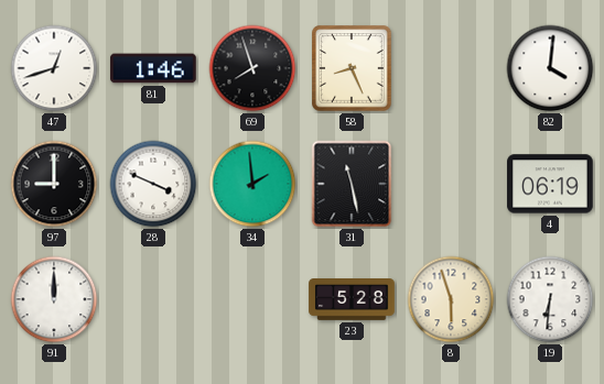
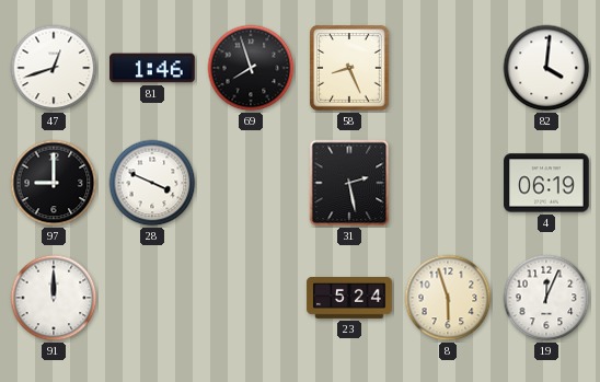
34: 1:59 -> none
31: 11:28 -> 2:28
23: 5:28 -> 5:24
19: 6:31 -> 12:04
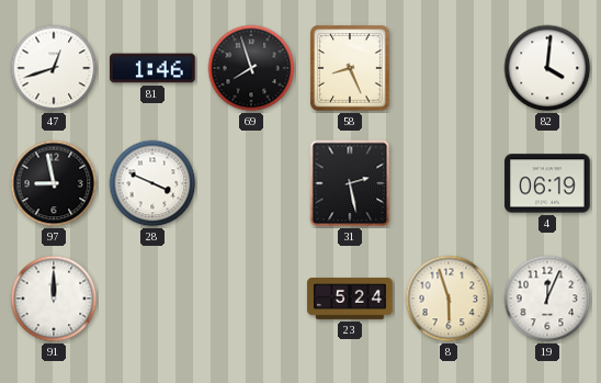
97: 9:00 -> 8:58
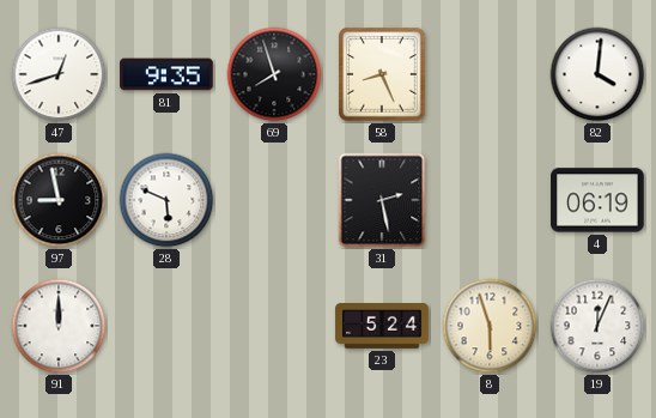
81: 1:46 -> 9:35
28: 3:49 -> 5:49
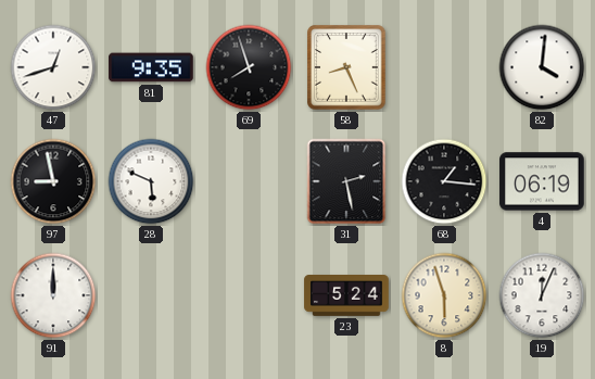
68: none -> 1:16
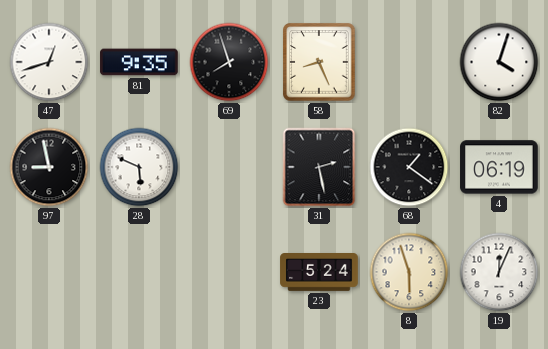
82: 4:01 -> 4:03
68: 1:16 -> 1:21
91: 12:00 -> none
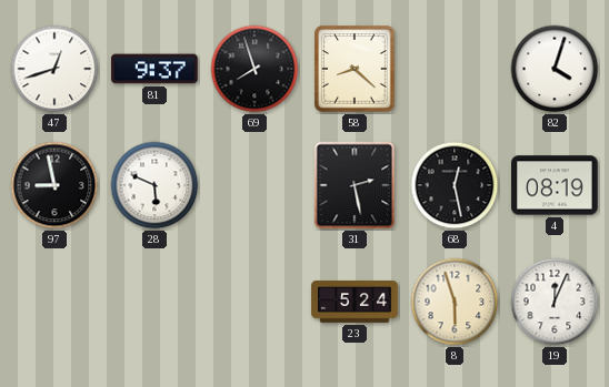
81: 9:35 -> 9:37
58: 8:26 -> 8:22
68: 1:21 -> 12:28
4: 06:19 -> 08:19
